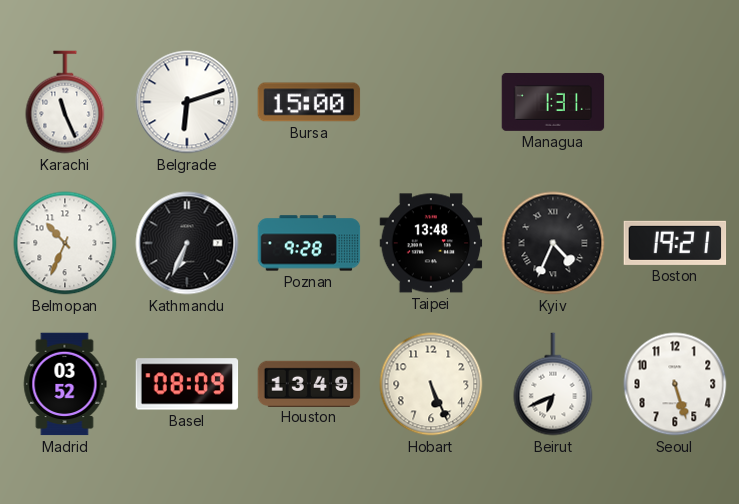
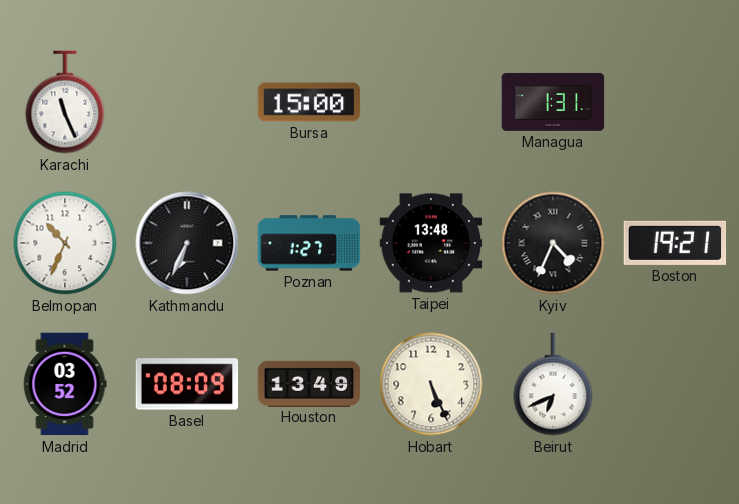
Belgrade: 6:12 -> none
Poznan: 9:28 -> 1:27
Seoul: 5:27 -> none
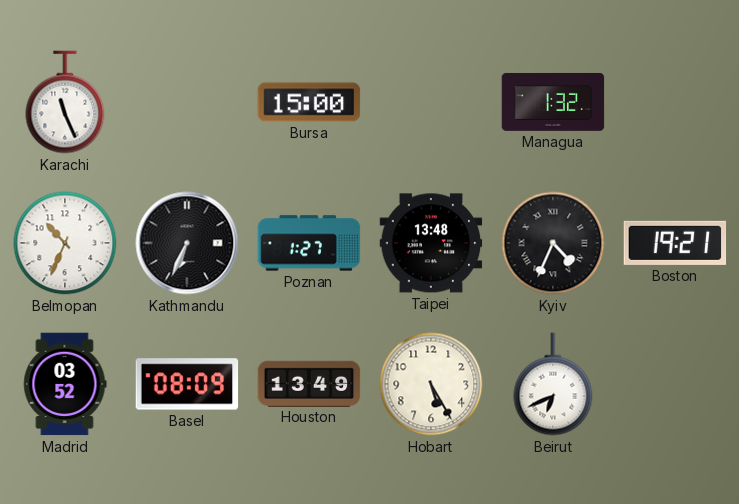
Managua: 1:31 -> 1:32
Hobart: 5:26 -> 5:25
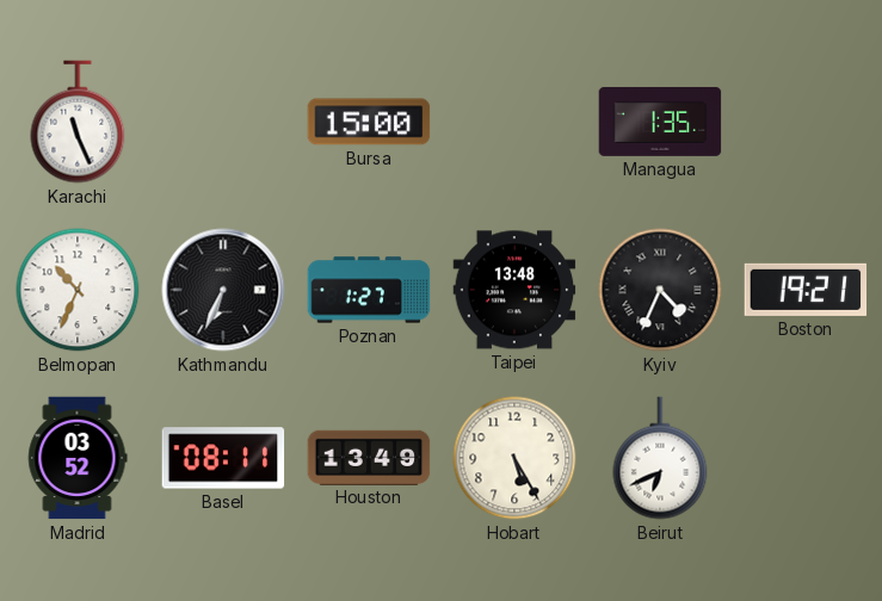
Managua: 1:32 -> 1:35
Basel: 08:09 -> 08:11
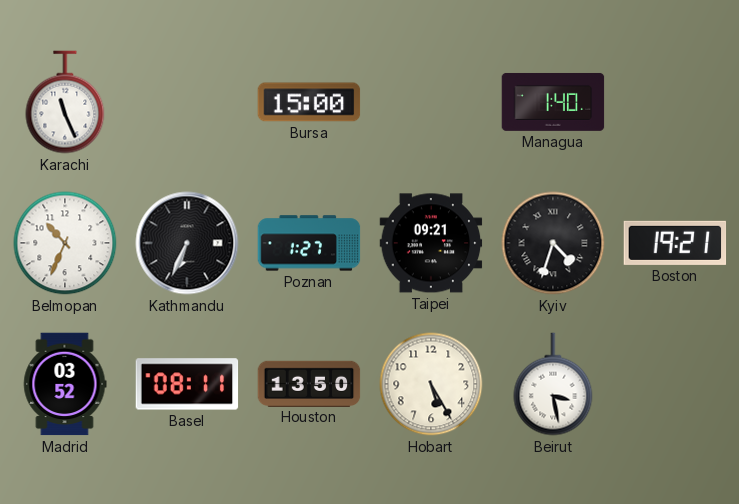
Managua: 1:35 -> 1:40
Taipei: 13:48 -> 09:21
Kyiv: 4:34 -> 4:33
Houston: 13:49 -> 13:50
Beirut: 6:41 -> 3:28
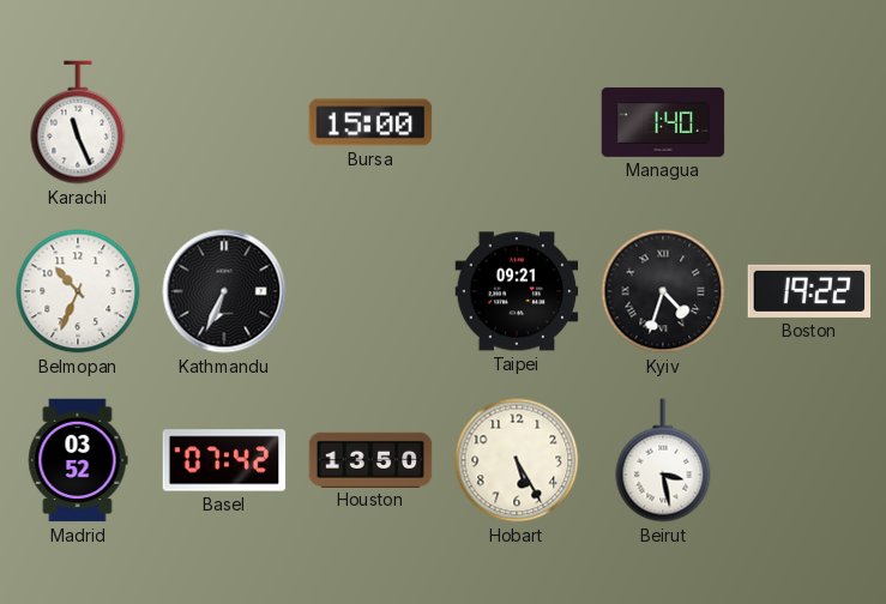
Poznan: 1:27 -> none
Boston: 19:21 -> 19:22
Basel: 08:11 -> 07:42
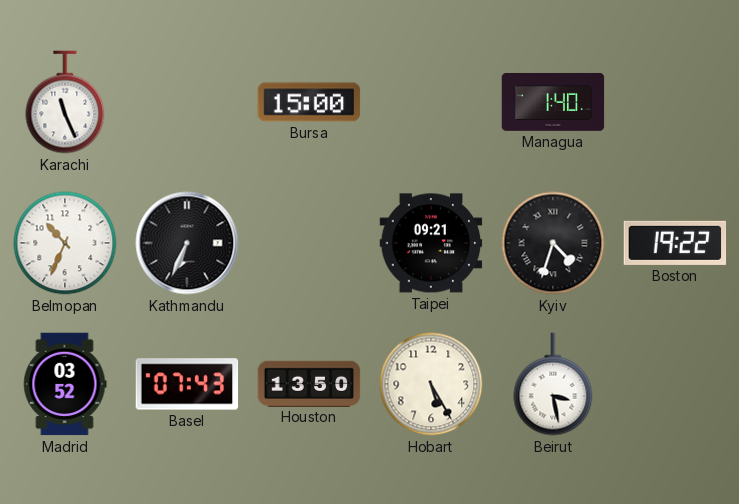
Basel: 07:42 -> 07:43
